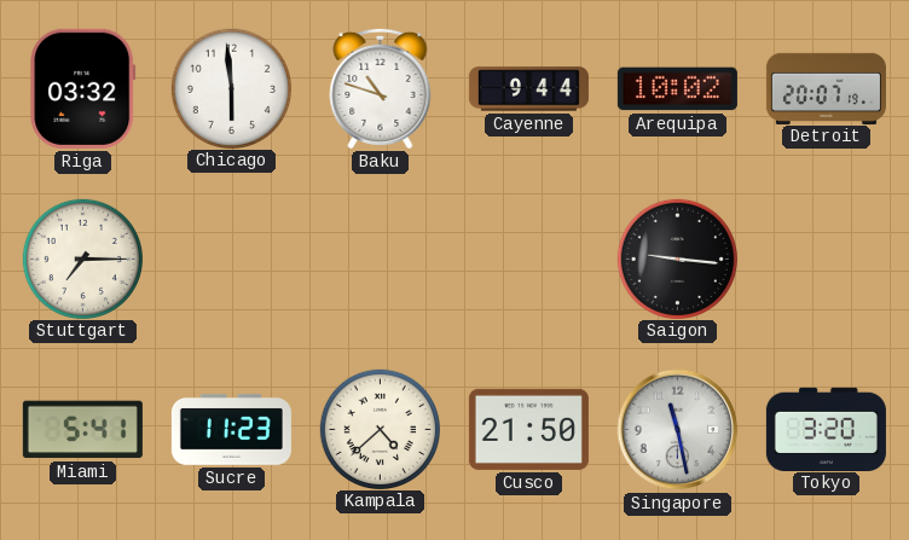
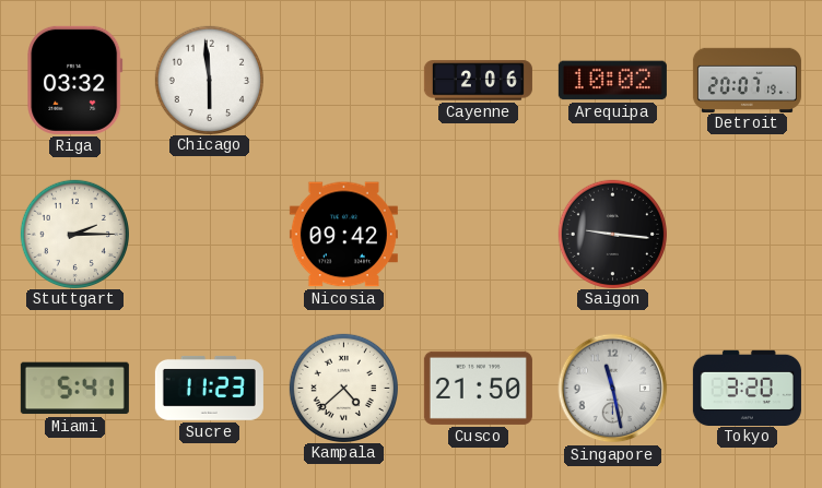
Baku: 10:48 -> none
Cayenne: 9:44 -> 2:06
Stuttgart: 7:15 -> 2:15
Nicosia: none -> 09:42
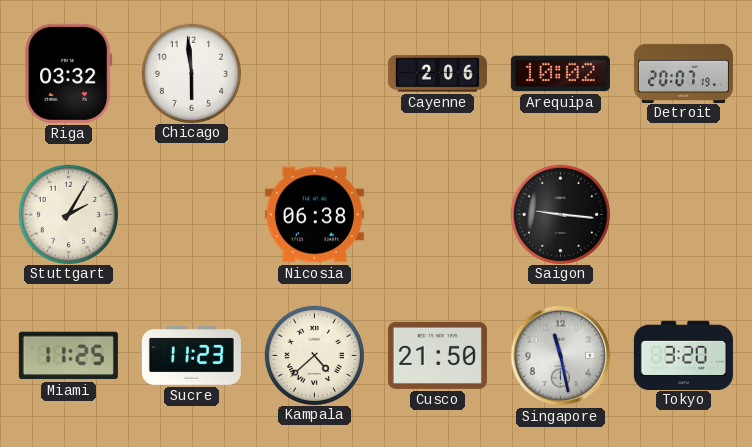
Stuttgart: 2:15 -> 2:05
Nicosia: 09:42 -> 06:38
Miami: 5:41 -> 11:25
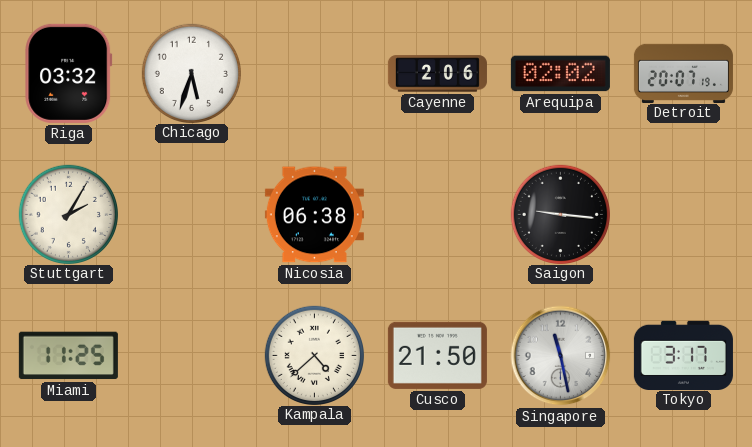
Chicago: 5:59 -> 5:33
Arequipa: 10:02 -> 02:02
Sucre: 11:23 -> none
Tokyo: 3:20 -> 3:17
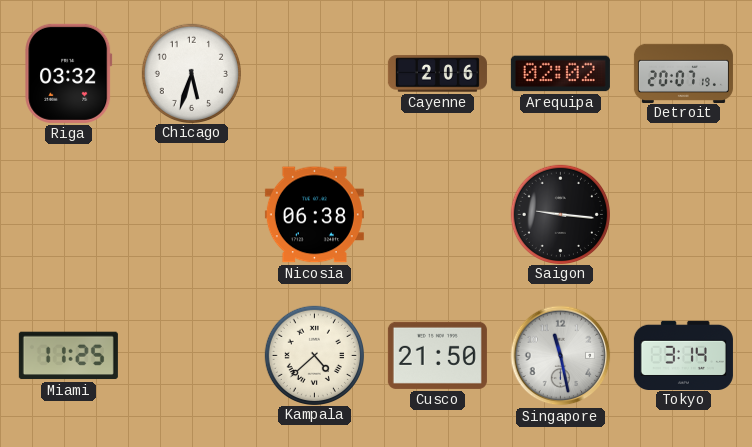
Stuttgart: 2:05 -> none
Tokyo: 3:17 -> 3:14
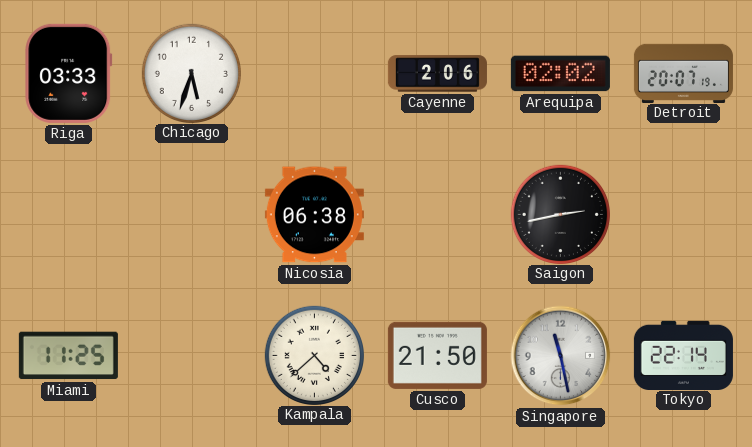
Riga: 03:32 -> 03:33
Saigon: 9:16 -> 2:43
Tokyo: 3:14 -> 22:14
